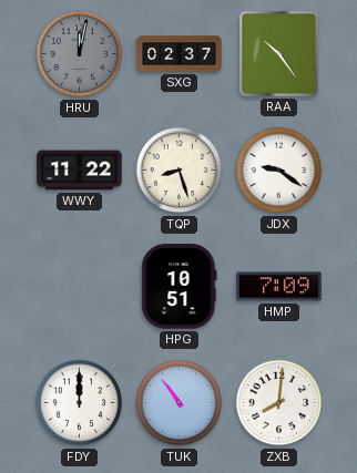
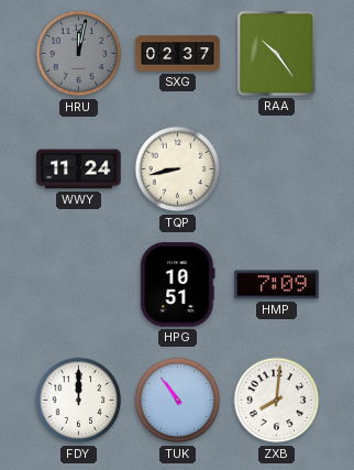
WWY: 11:22 -> 11:24
TQP: 8:27 -> 8:43
JDX: 9:21 -> none
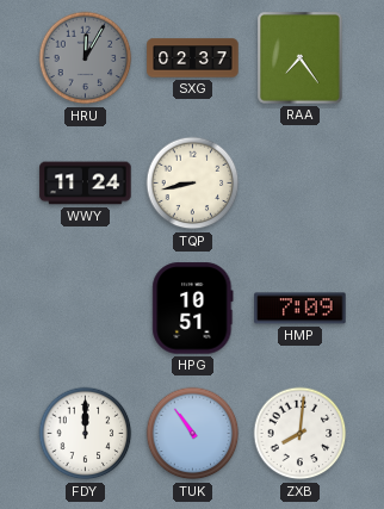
HRU: 12:02 -> 12:05
RAA: 10:24 -> 7:24
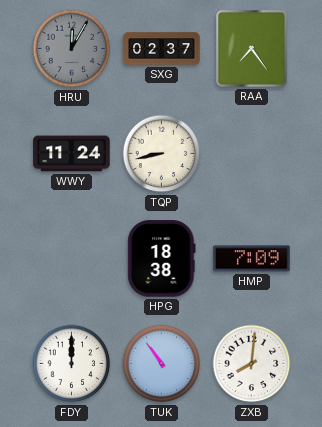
HPG: 10:51 -> 18:38
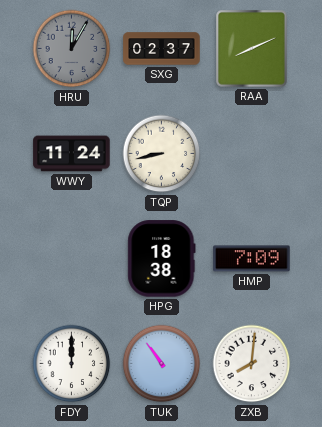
RAA: 7:24 -> 8:11
